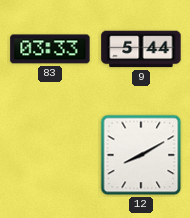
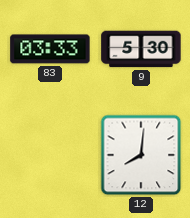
9: 5:44 -> 5:30
12: 8:10 -> 8:01
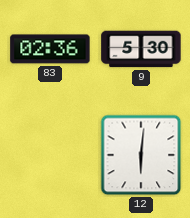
83: 03:33 -> 02:36
12: 8:01 -> 6:01
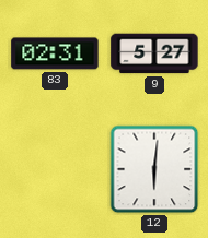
83: 02:36 -> 02:31
9: 5:30 -> 5:27
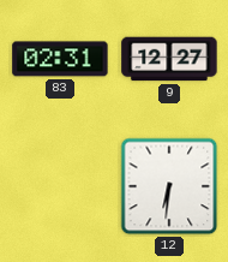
9: 5:27 -> 12:27
12: 6:01 -> 6:31
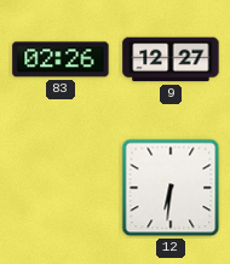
83: 02:31 -> 02:26
